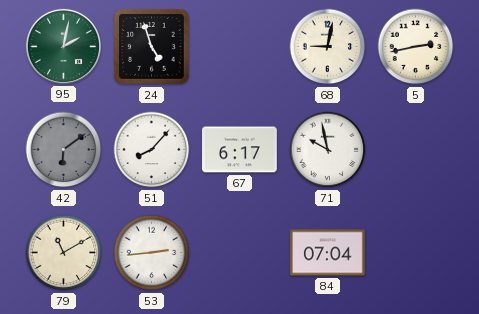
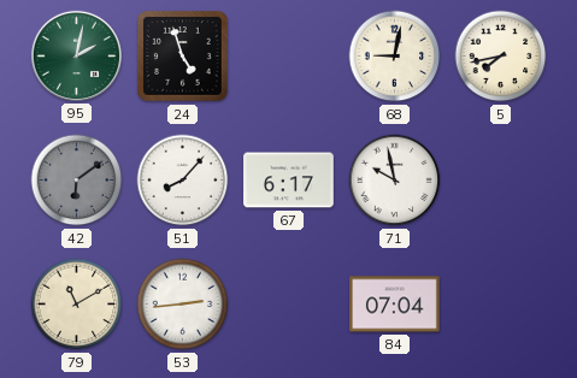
5: 2:43 -> 7:43
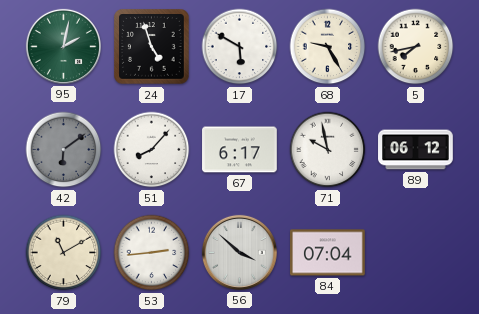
17: none -> 5:50
68: 9:02 -> 9:25
89: none -> 06:12
56: none -> 3:52
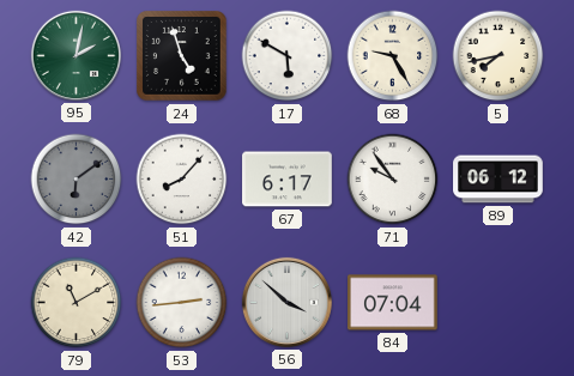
71: 9:58 -> 9:54
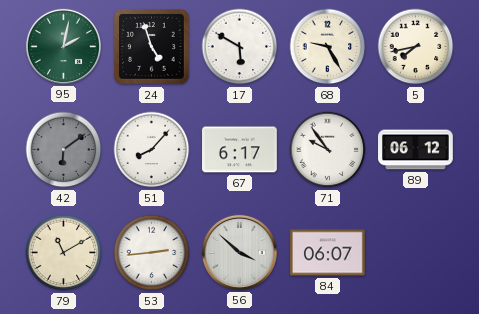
84: 07:04 -> 06:07
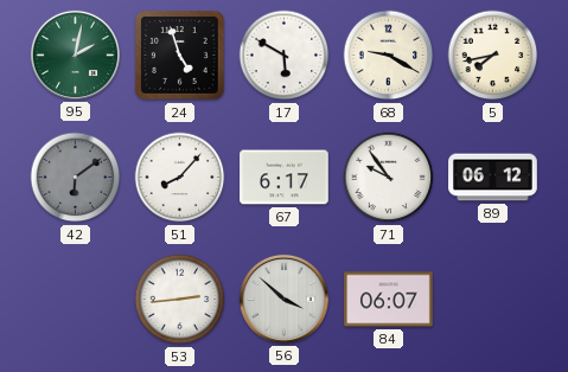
68: 9:25 -> 9:20
79: 11:10 -> none
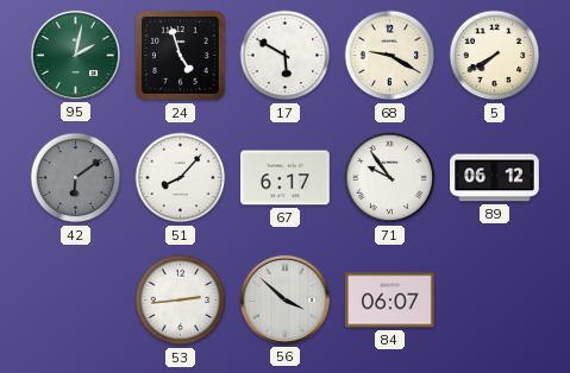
5: 7:43 -> 7:40
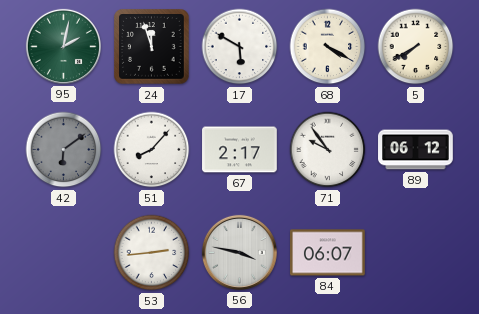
24: 4:57 -> 11:57
68: 9:20 -> 4:20
67: 6:17 -> 2:17
56: 3:52 -> 3:47
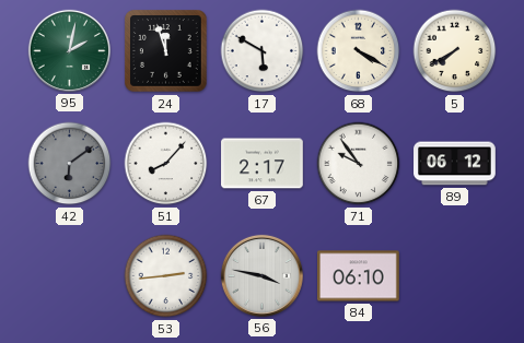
84: 06:07 -> 06:10
